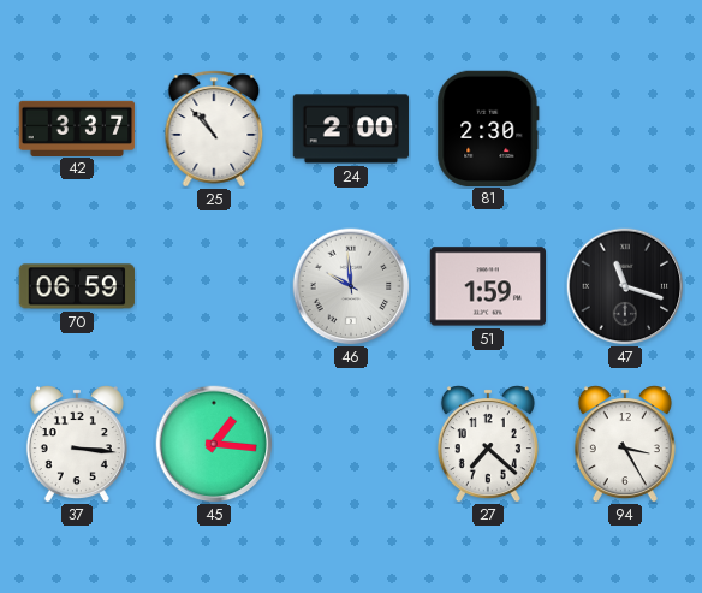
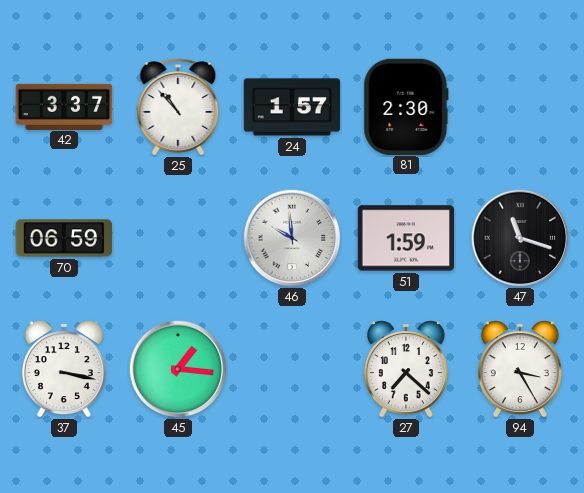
24: 2:00 -> 1:57
37: 3:16 -> 3:17
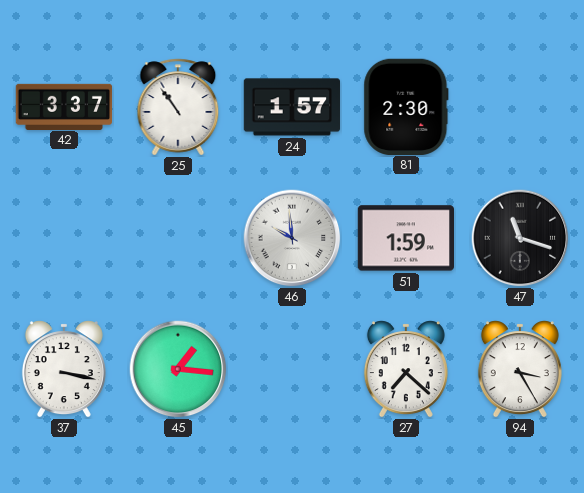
25: 10:53 -> 10:54
70: 06:59 -> none
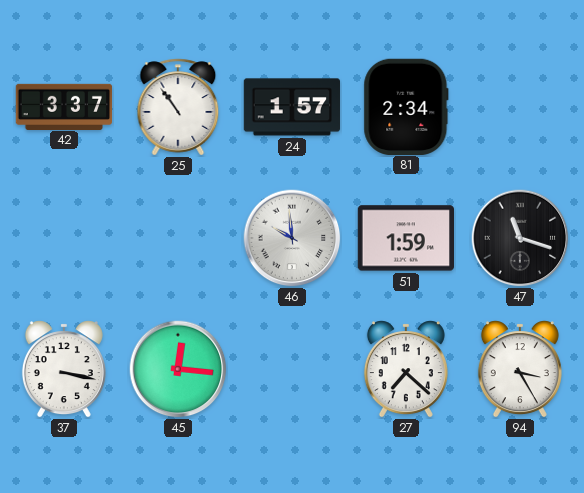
81: 2:30 -> 2:34
45: 1:16 -> 12:16
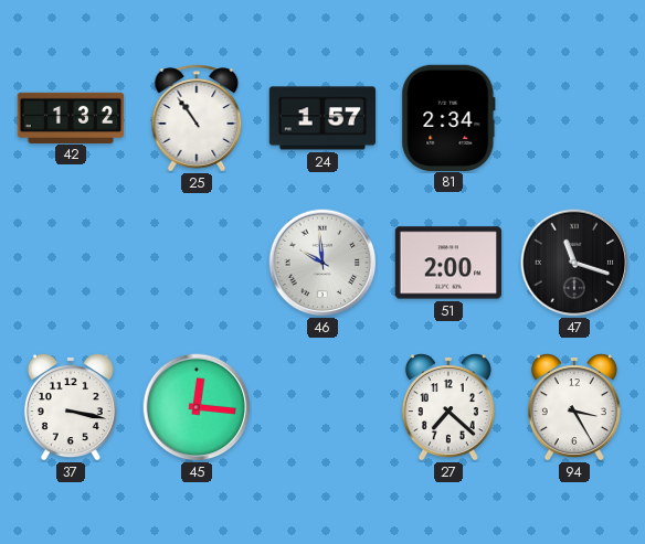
42: 3:37 -> 1:32
51: 1:59 -> 2:00
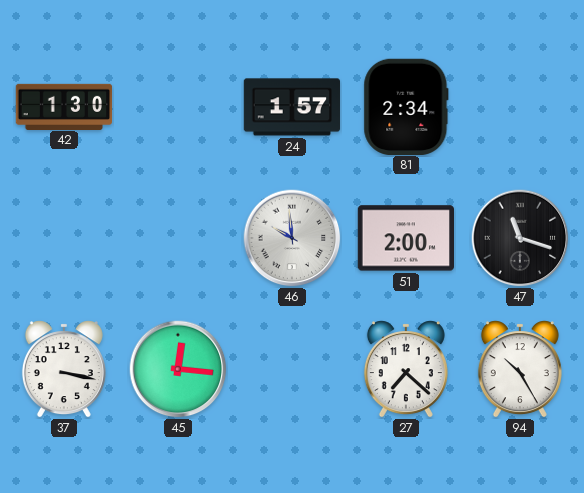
42: 1:32 -> 1:30
25: 10:54 -> none
94: 3:25 -> 10:25
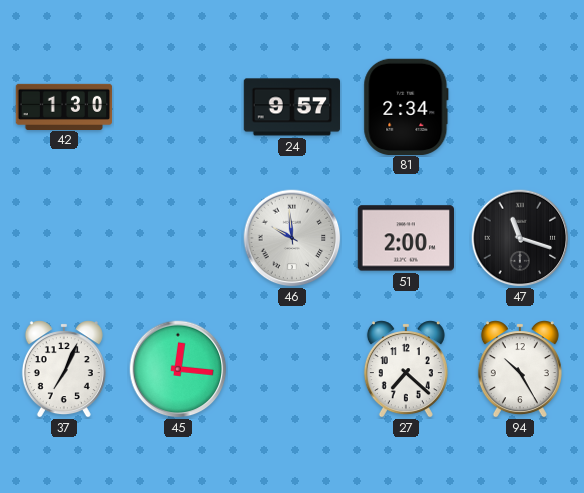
24: 1:57 -> 9:57
37: 3:17 -> 7:04
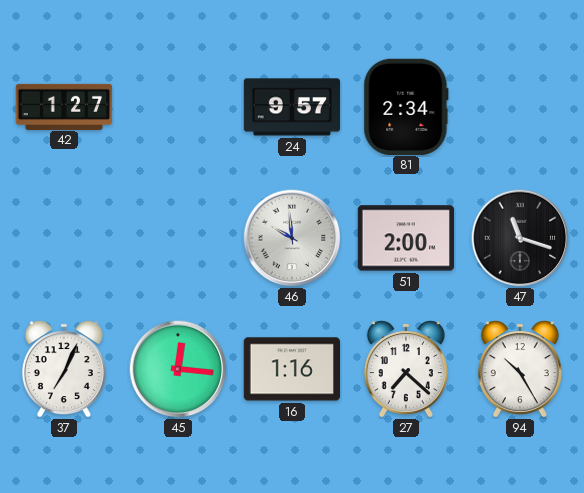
42: 1:30 -> 1:27
16: none -> 1:16
